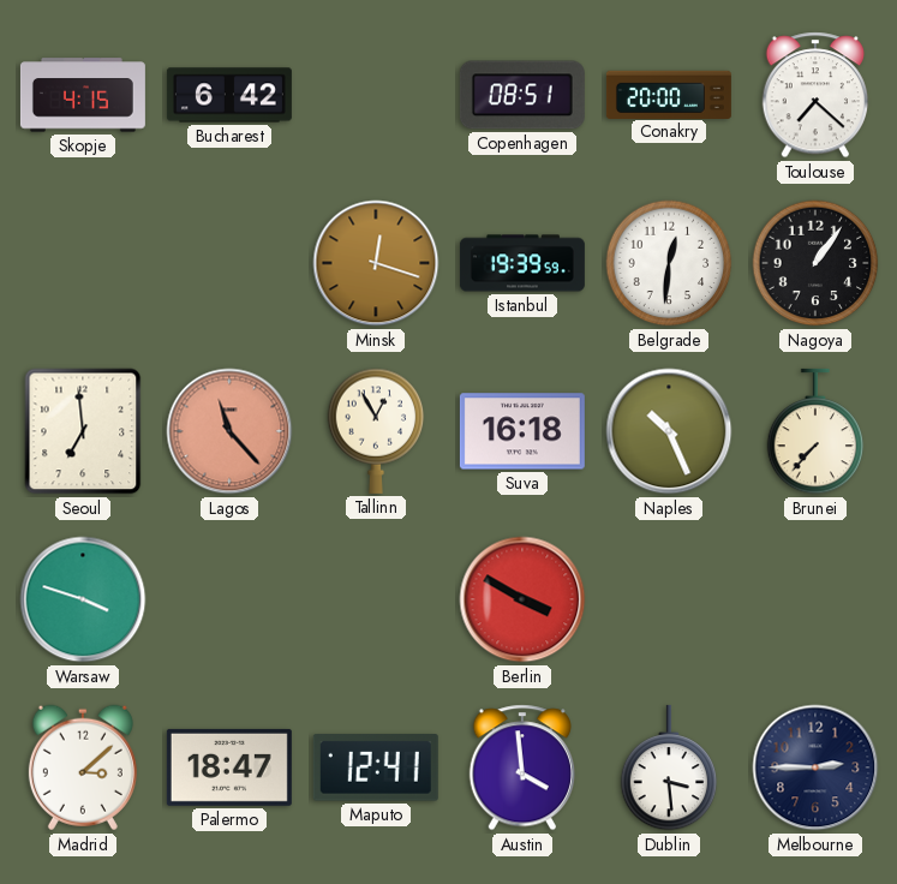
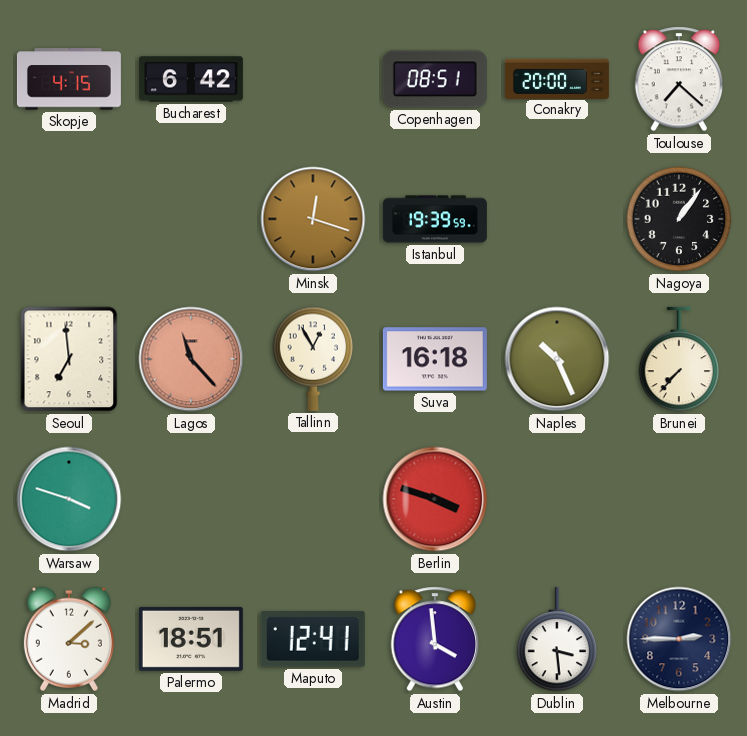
Belgrade: 12:31 -> none
Berlin: 3:50 -> 3:48
Palermo: 18:47 -> 18:51
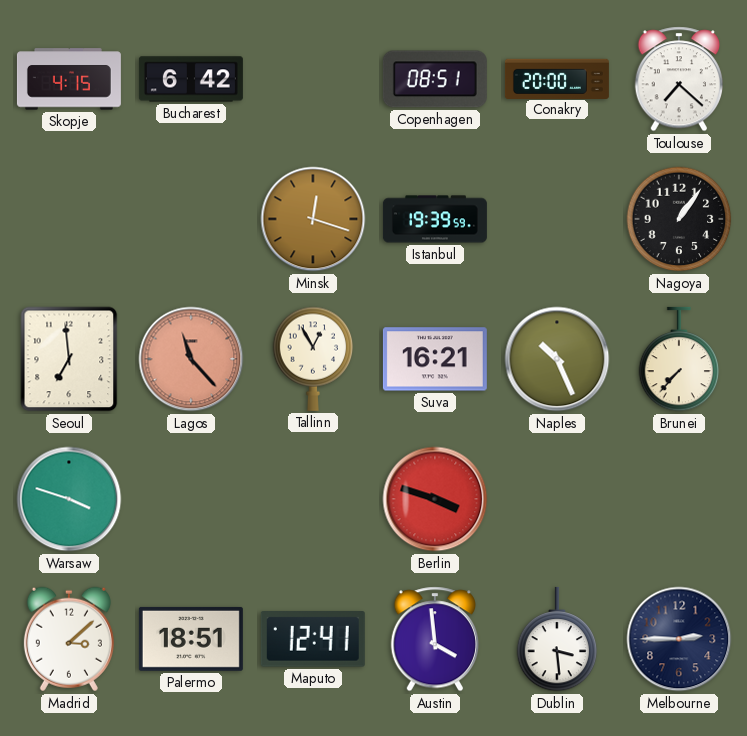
Suva: 16:18 -> 16:21
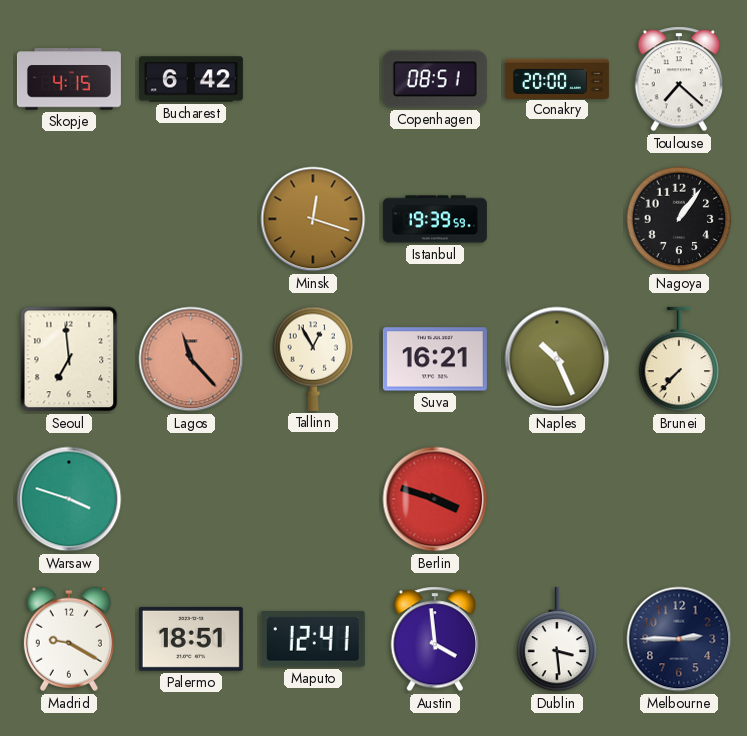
Madrid: 3:08 -> 9:20
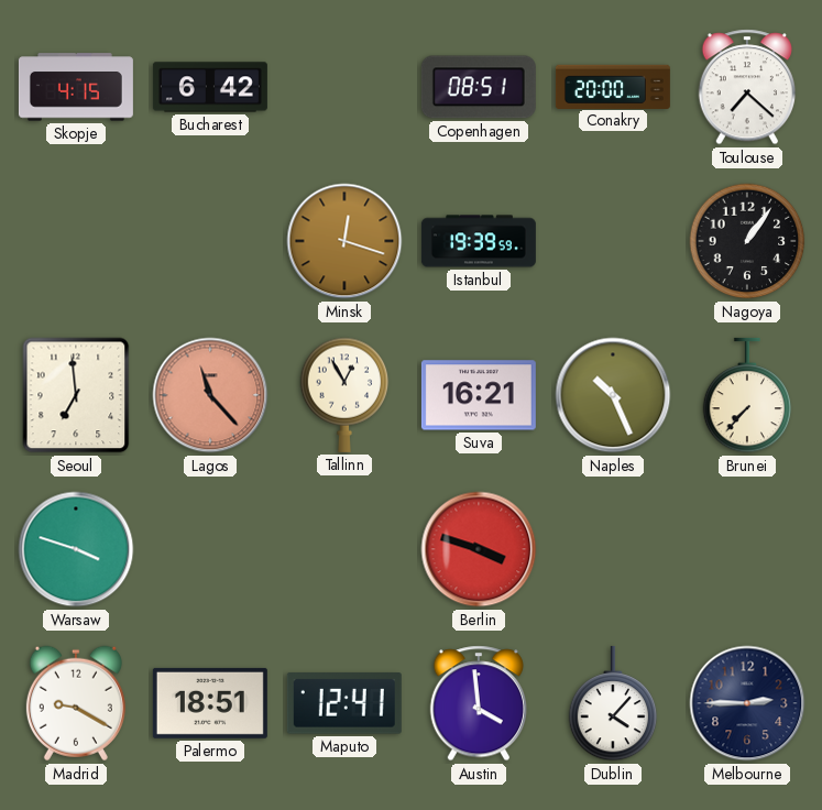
Dublin: 3:29 -> 4:07
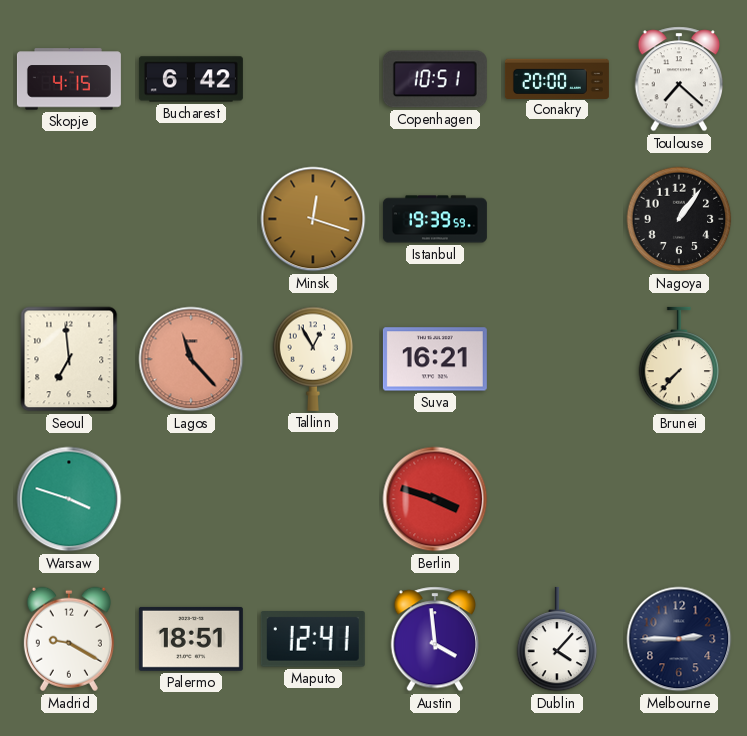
Copenhagen: 08:51 -> 10:51
Naples: 10:26 -> none
